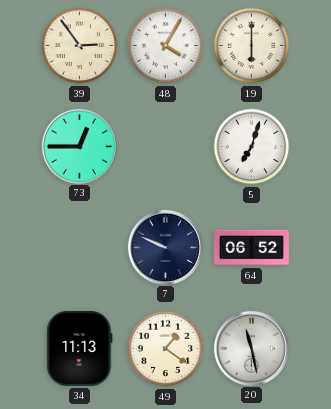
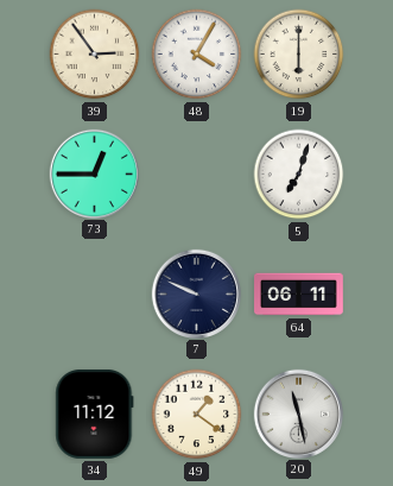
64: 06:52 -> 06:11
34: 11:13 -> 11:12
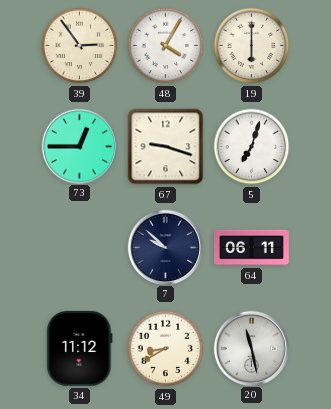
67: none -> 9:18
7: 9:49 -> 9:52
49: 1:21 -> 8:40
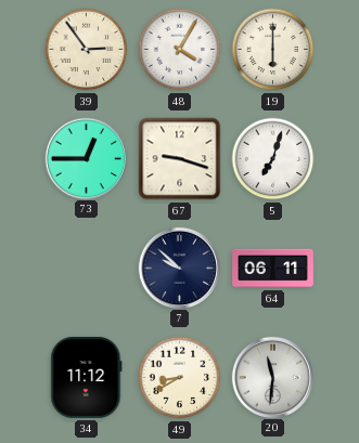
20: 11:28 -> 11:31
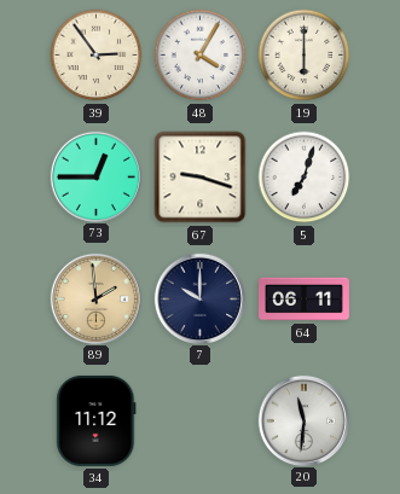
89: none -> 1:59
7: 9:52 -> 10:00
49: 8:40 -> none
